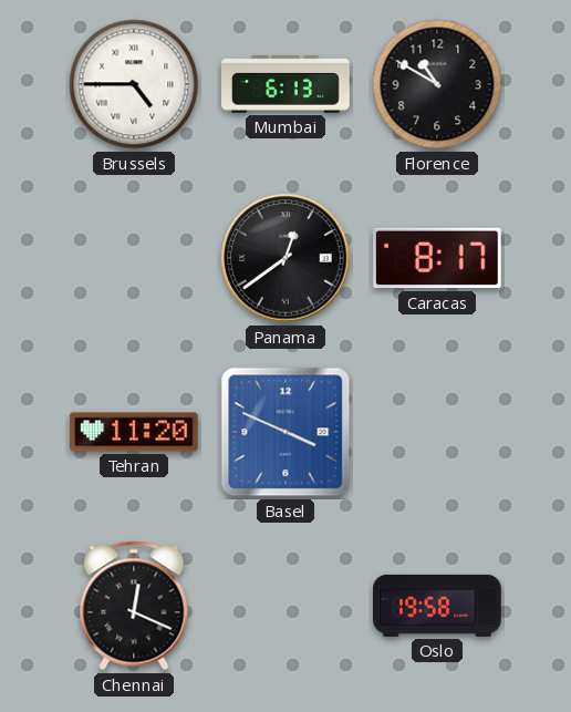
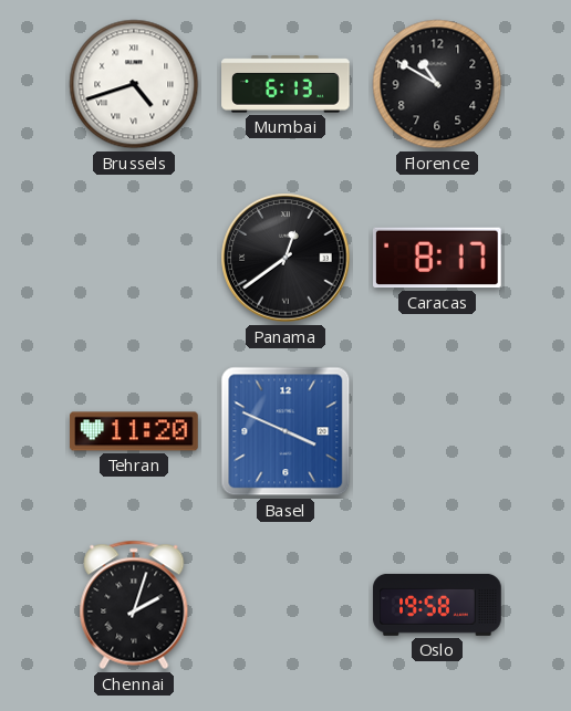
Brussels: 4:45 -> 4:42
Chennai: 12:19 -> 2:03
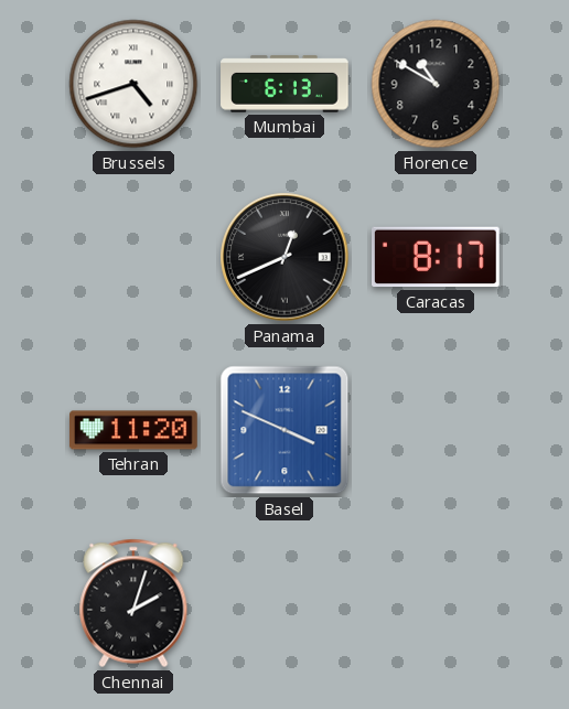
Panama: 12:39 -> 12:41
Oslo: 19:58 -> none
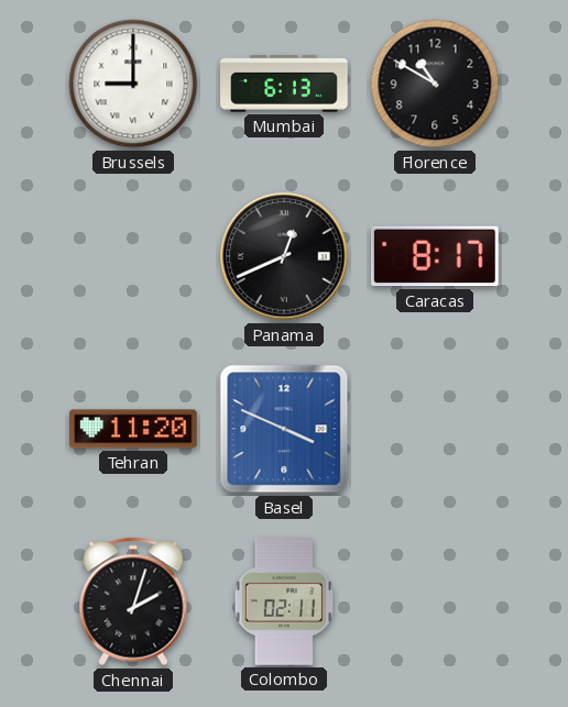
Brussels: 4:42 -> 9:00
Colombo: none -> 02:11
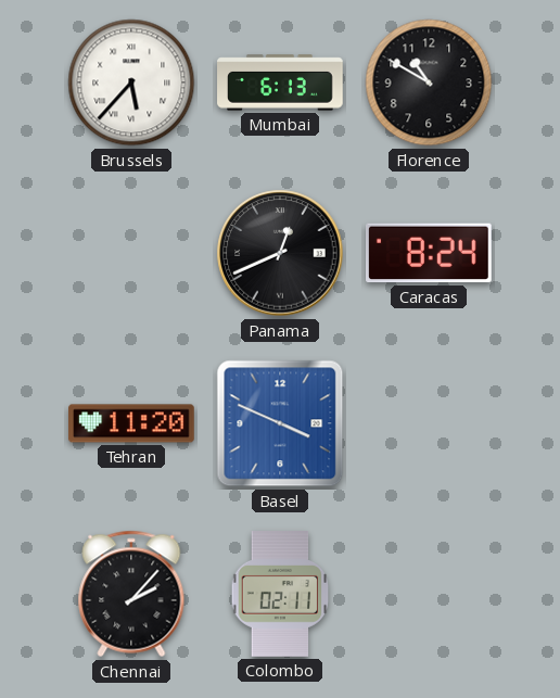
Brussels: 9:00 -> 5:37
Caracas: 8:17 -> 8:24
Chennai: 2:03 -> 2:07
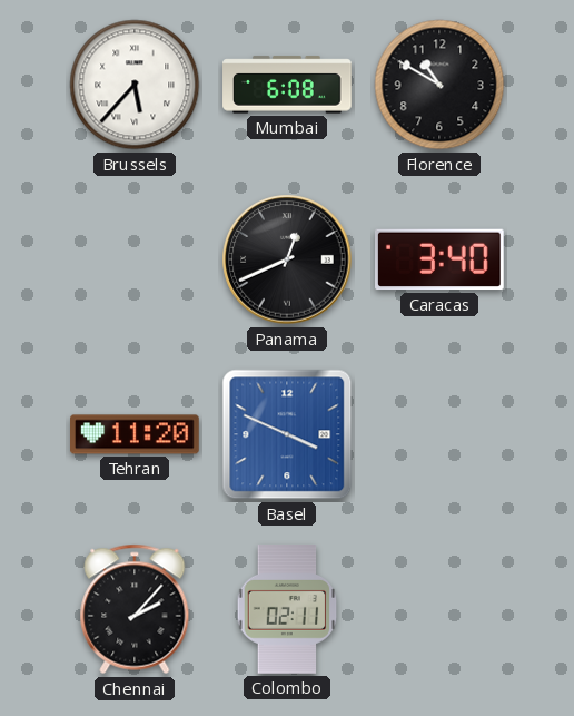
Mumbai: 6:13 -> 6:08
Caracas: 8:24 -> 3:40
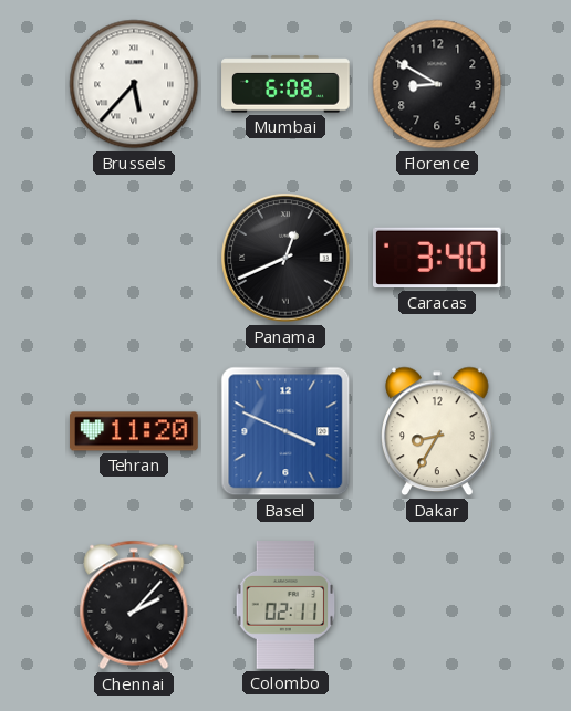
Florence: 10:50 -> 8:50
Dakar: none -> 8:35
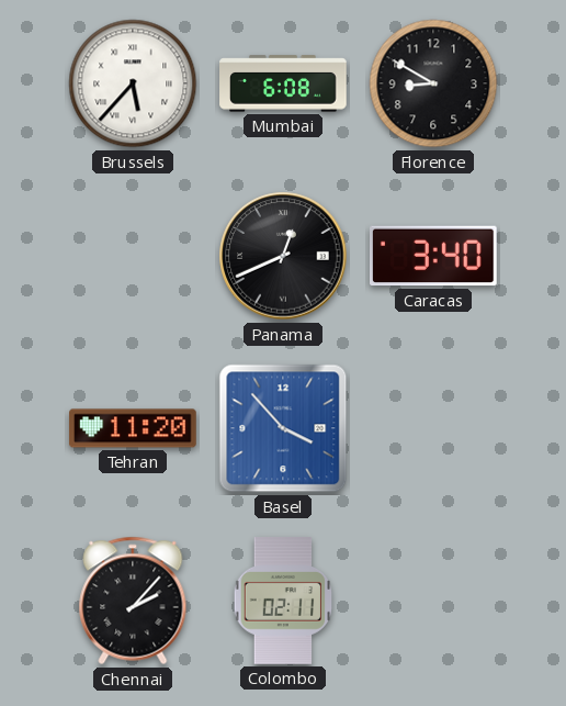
Basel: 3:49 -> 3:53
Dakar: 8:35 -> none
